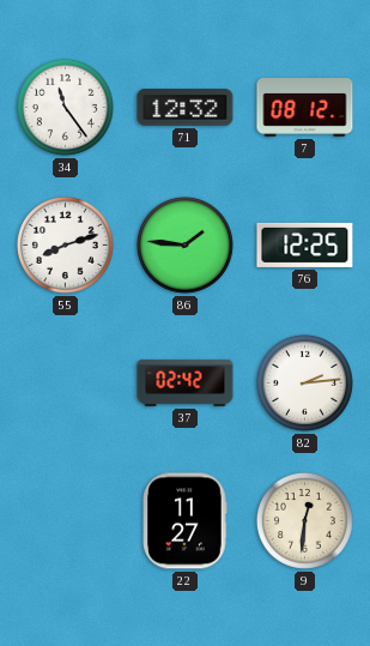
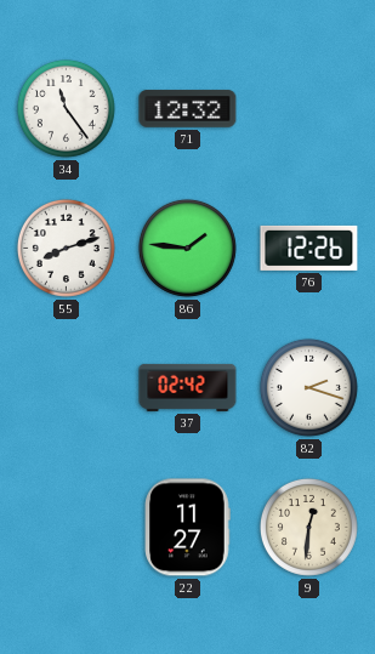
7: 08:12 -> none
76: 12:25 -> 12:26
82: 2:14 -> 2:18
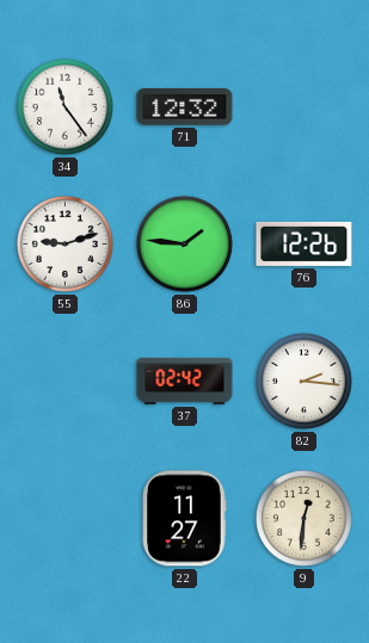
55: 8:12 -> 9:12
82: 2:18 -> 2:16
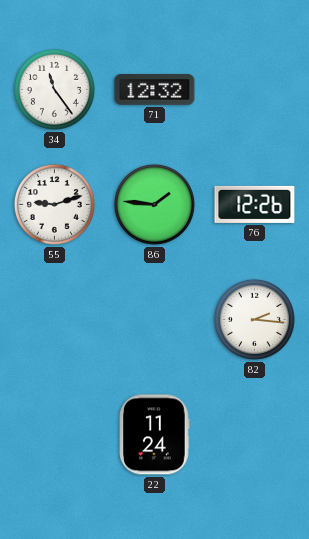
37: 02:42 -> none
22: 11:27 -> 11:24
9: 12:31 -> none
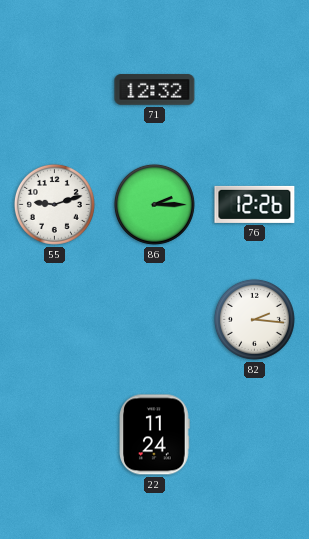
34: 11:24 -> none
86: 1:46 -> 2:15
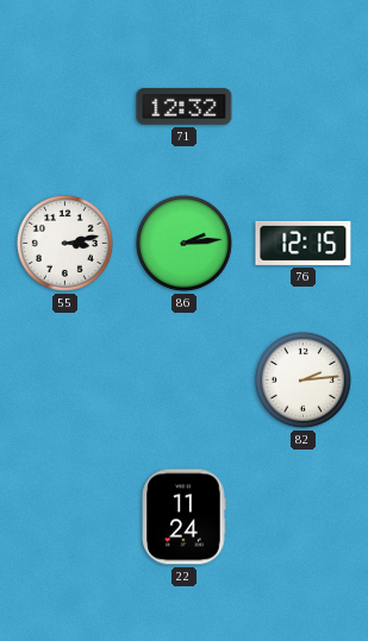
55: 9:12 -> 3:13
86: 2:15 -> 2:14
76: 12:26 -> 12:15
82: 2:16 -> 2:14
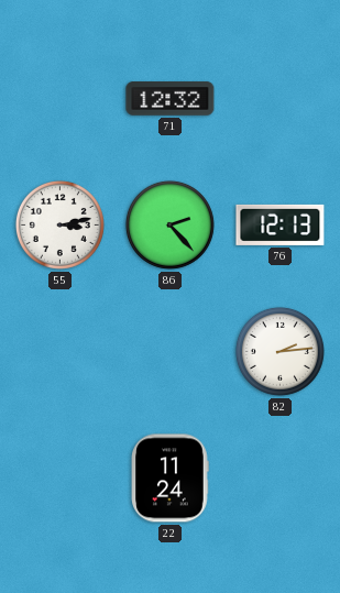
86: 2:14 -> 2:23
76: 12:15 -> 12:13
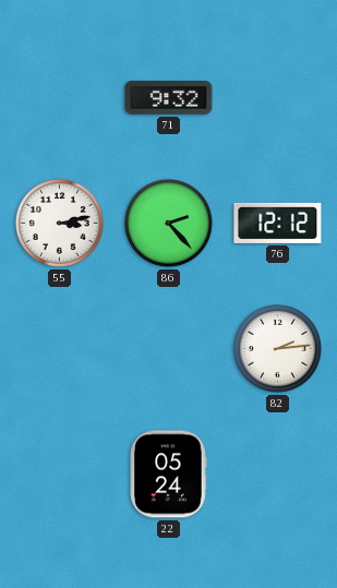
71: 12:32 -> 9:32
76: 12:13 -> 12:12
22: 11:24 -> 05:24
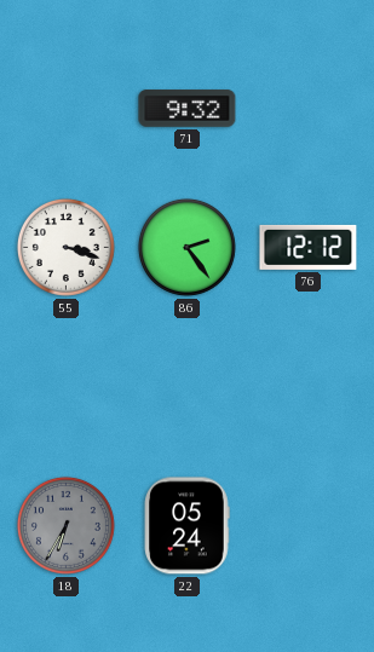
55: 3:13 -> 3:18
86: 2:23 -> 2:24
82: 2:14 -> none
18: none -> 6:35
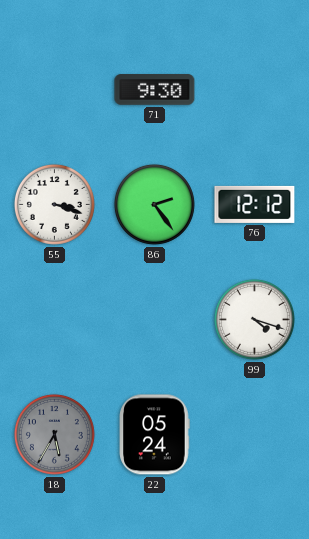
71: 9:32 -> 9:30
99: none -> 4:18
18: 6:35 -> 5:35
